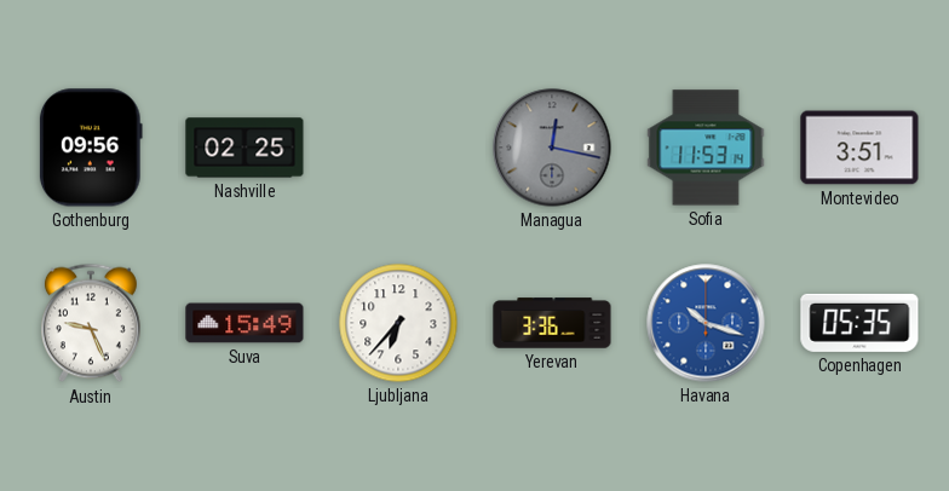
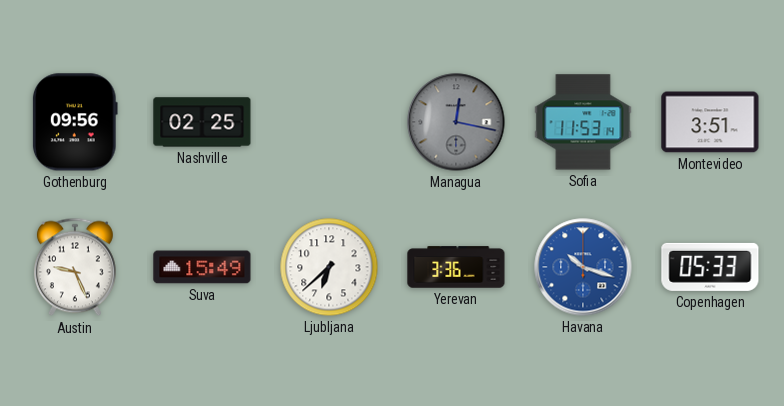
Ljubljana: 6:37 -> 6:38
Copenhagen: 05:35 -> 05:33
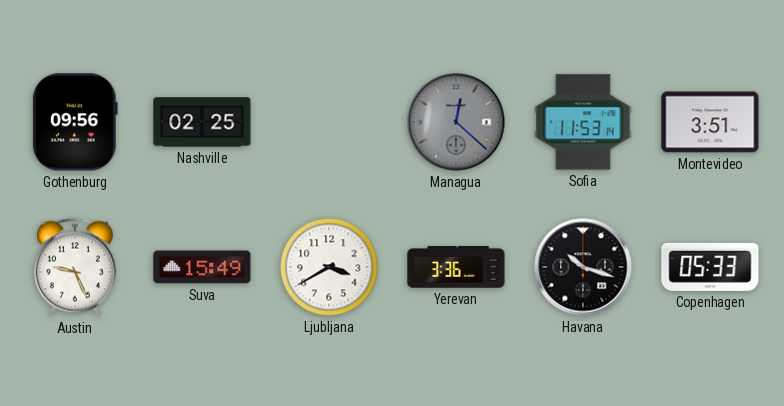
Managua: 12:17 -> 12:22
Ljubljana: 6:38 -> 3:40
Havana dial: blue -> black
